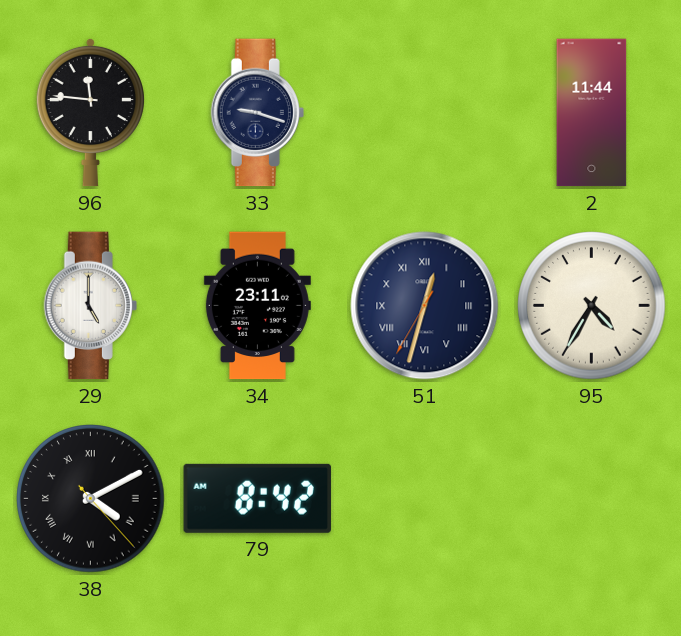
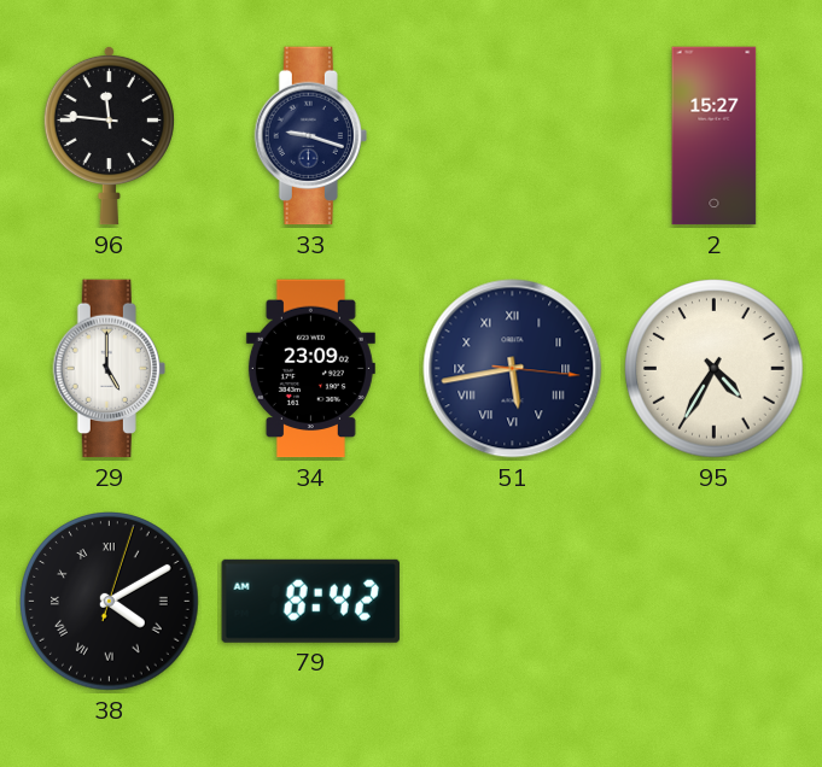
2: 11:44 -> 15:27
34: 23:11 -> 23:09
51: 12:32 -> 5:43
38: 4:10:23 -> 4:10:03
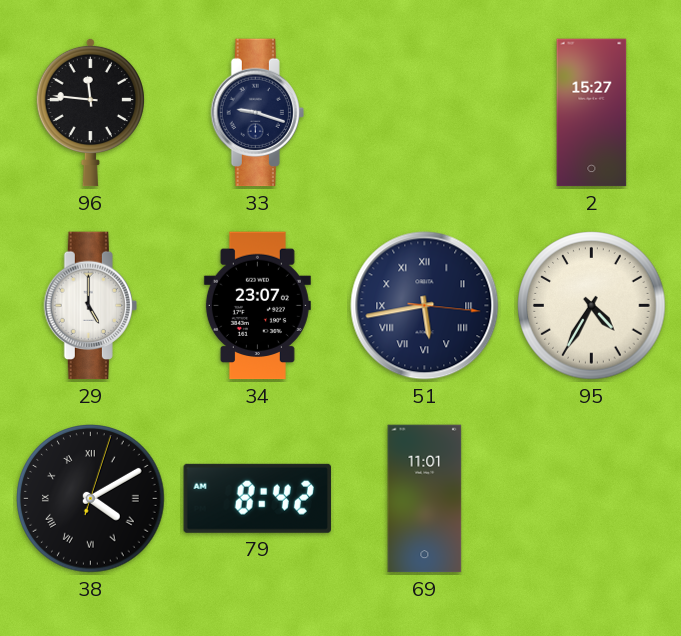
34: 23:09 -> 23:07
69: none -> 11:01
